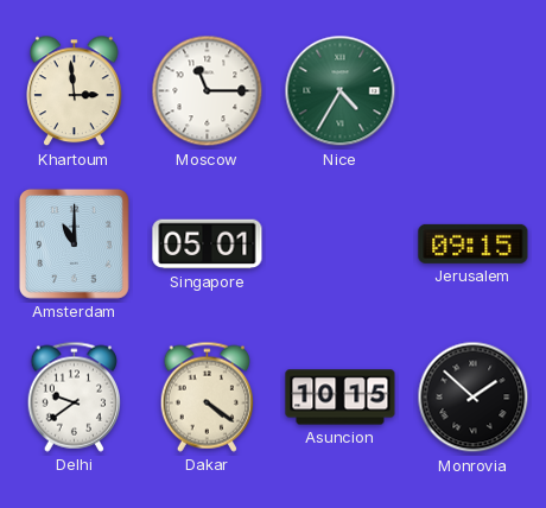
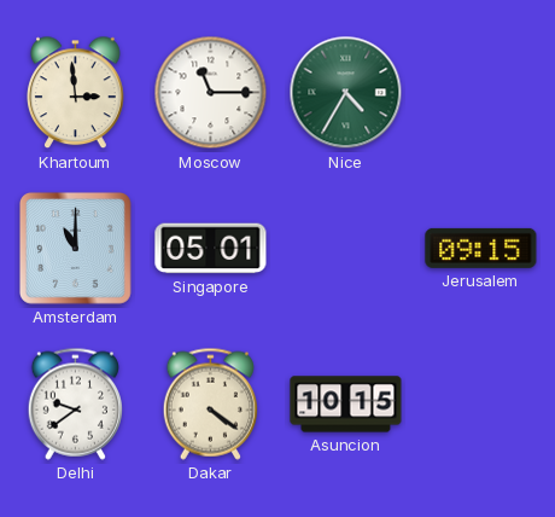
Monrovia: 1:52 -> none
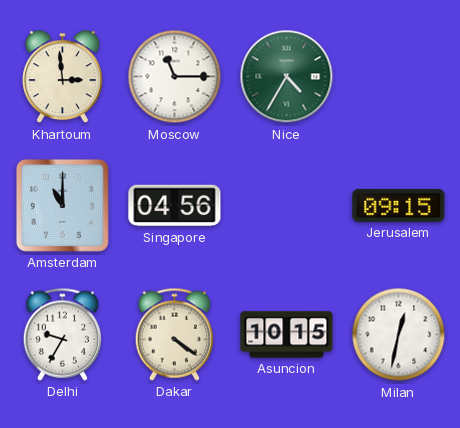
Singapore: 05:01 -> 04:56
Delhi: 9:39 -> 9:35
Milan: none -> 12:32
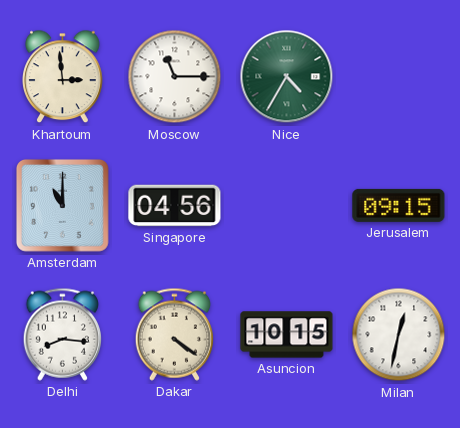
Delhi: 9:35 -> 8:16
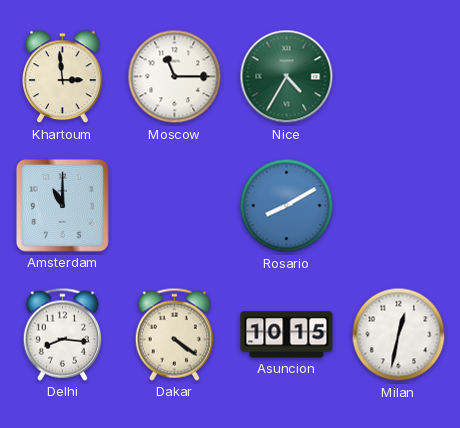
Singapore: 04:56 -> none
Rosario: none -> 8:10
Jerusalem: 09:15 -> none
